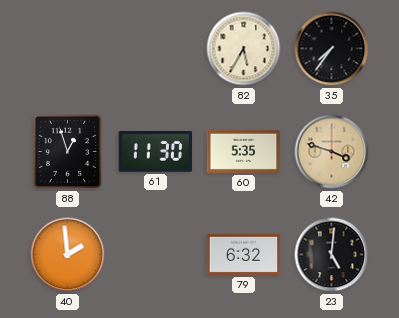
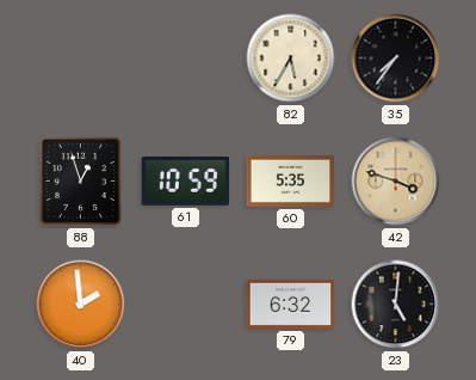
61: 11:30 -> 10:59
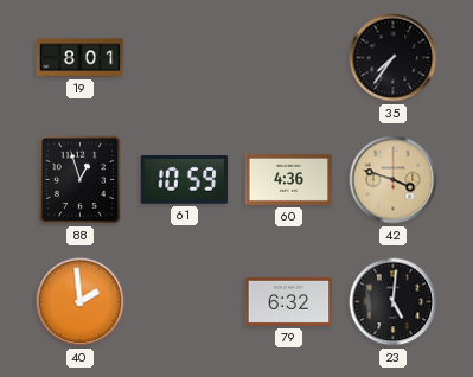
19: none -> 8:01
82: 5:35 -> none
60: 5:35 -> 4:36
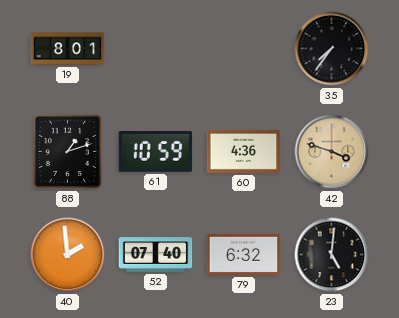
88: 12:57 -> 1:12
52: none -> 07:40
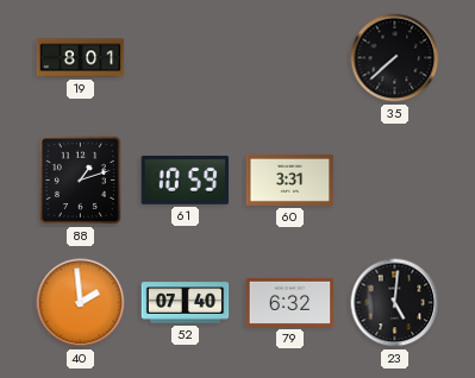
35: 7:36 -> 7:38
60: 4:36 -> 3:31
42: 3:48 -> none
